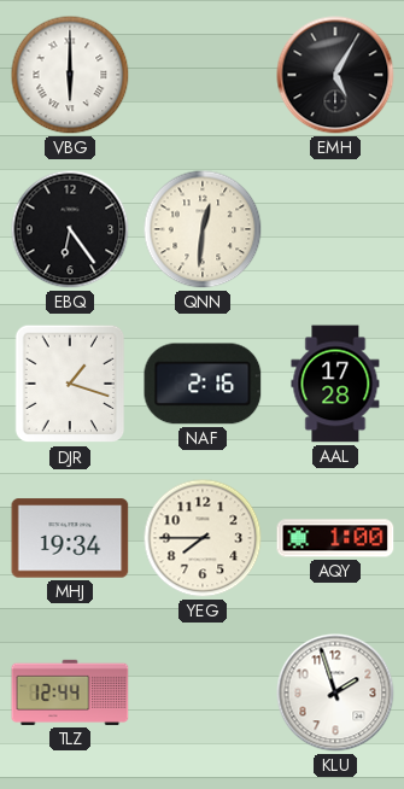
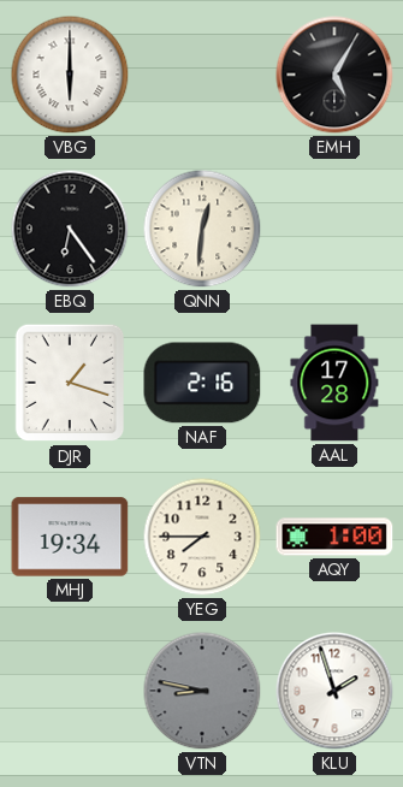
TLZ: 12:44 -> none
VTN: none -> 8:47
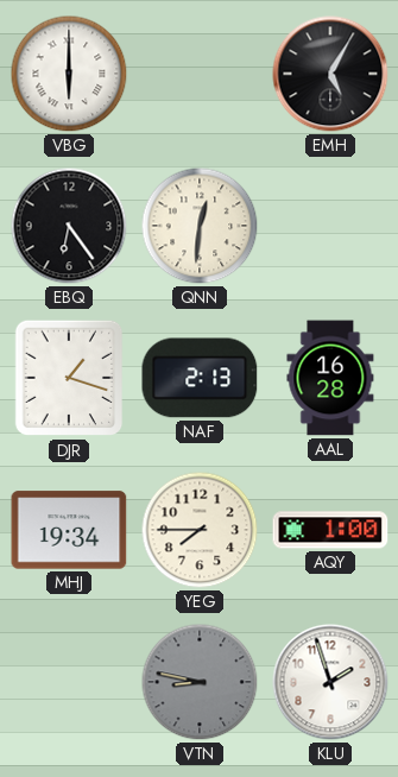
NAF: 2:16 -> 2:13
AAL: 17:28 -> 16:28
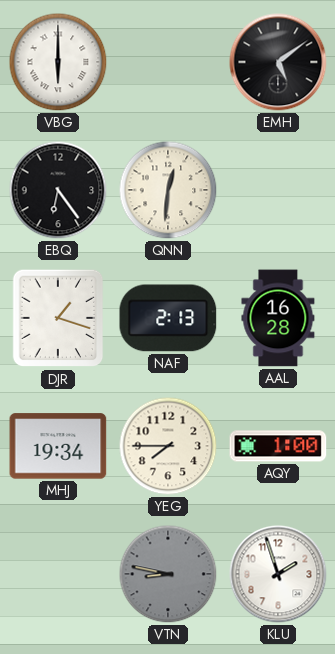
EMH: 5:05 -> 5:09
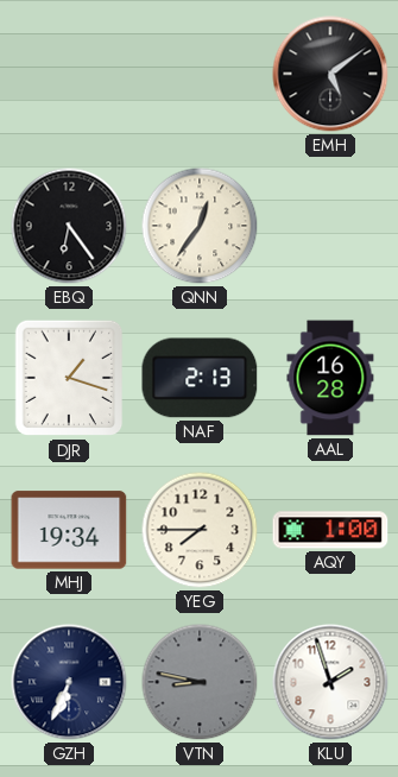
VBG: 6:00 -> none
QNN: 12:31 -> 12:36
GZH: none -> 6:34
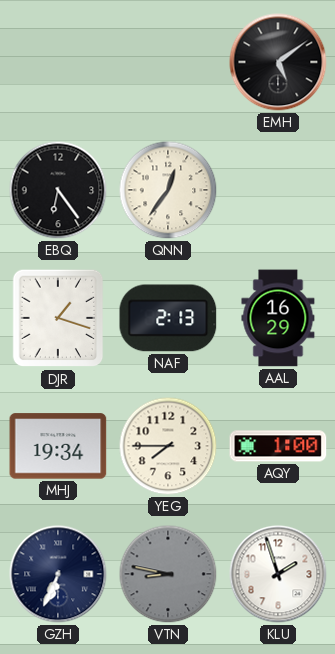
AAL: 16:28 -> 16:29
